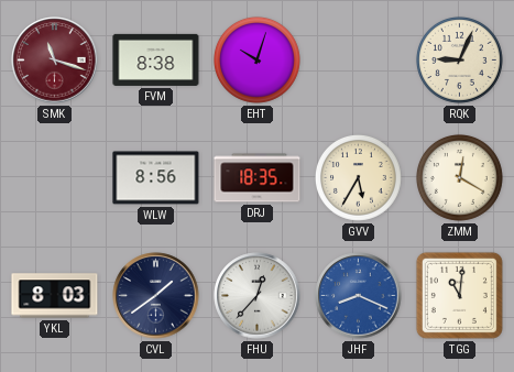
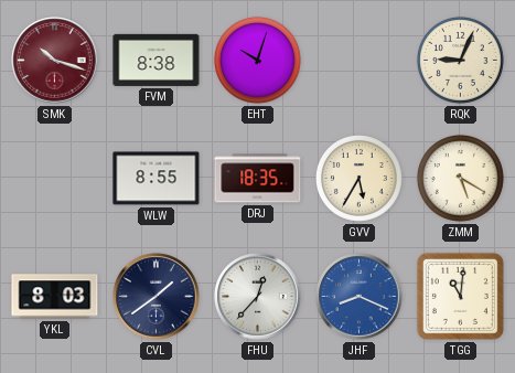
SMK: 11:18 -> 10:18
WLW: 8:56 -> 8:55
ZMM: 12:20 -> 5:20
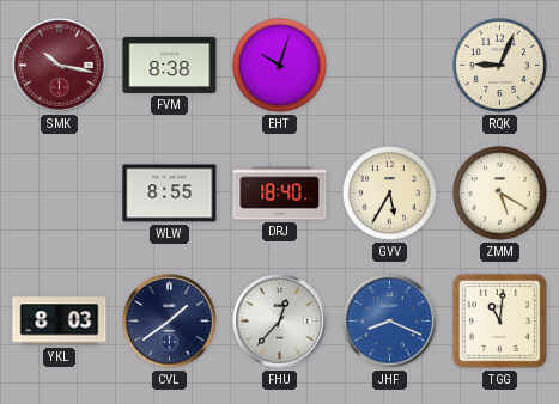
SMK: 10:18 -> 10:17
DRJ: 18:35 -> 18:40
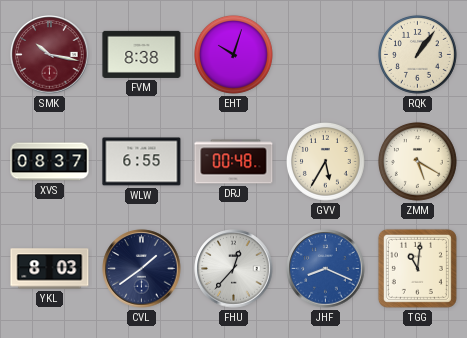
RQK: 9:04 -> 1:06
XVS: none -> 08:37
WLW: 8:55 -> 6:55
DRJ: 18:40 -> 00:48
